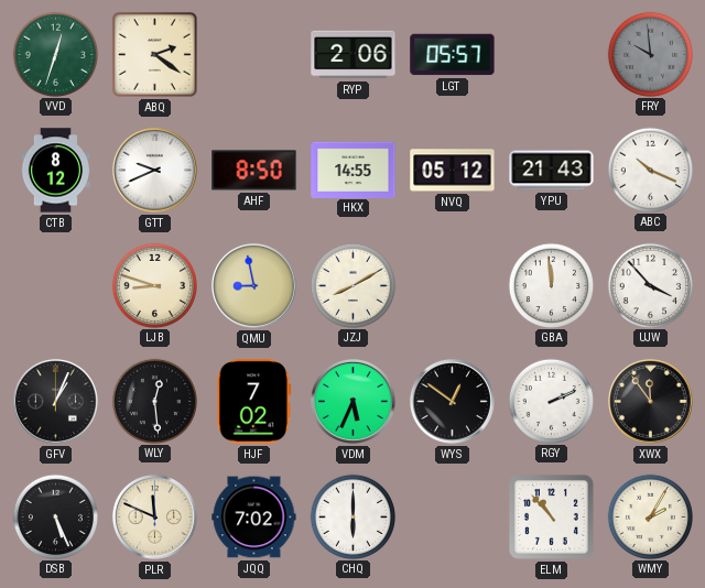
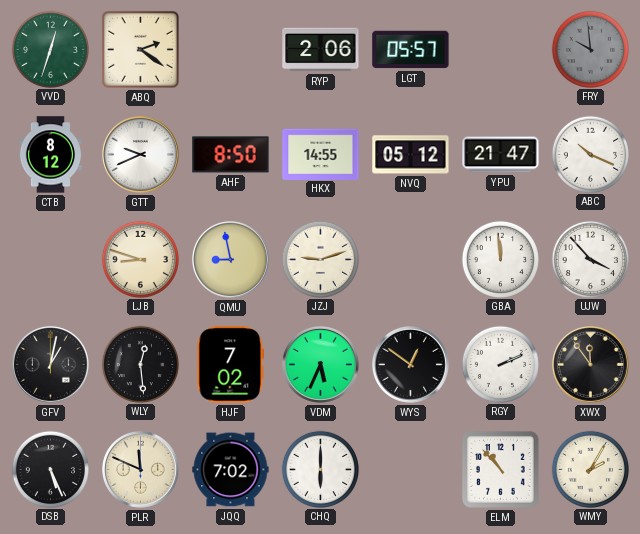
YPU: 21:43 -> 21:47
JZJ: 8:10 -> 9:12
GFV: 1:04 -> 1:02
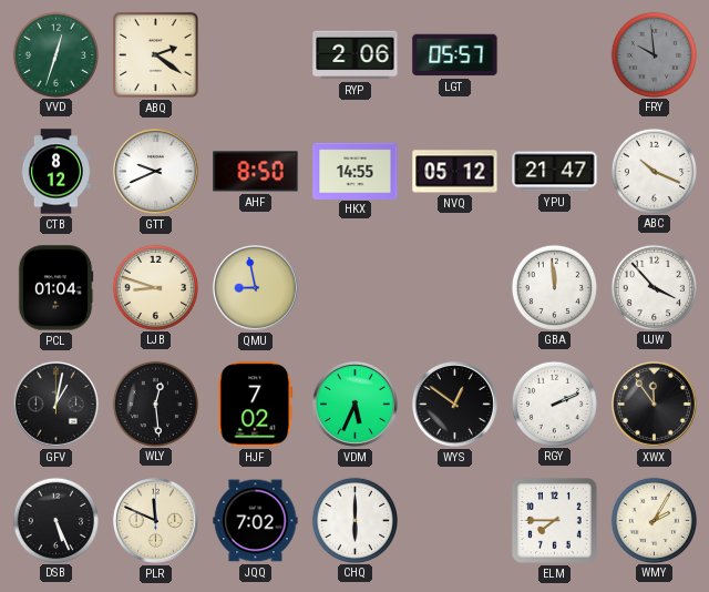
PCL: none -> 01:04
JZJ: 9:12 -> none
ELM: 10:53 -> 7:45
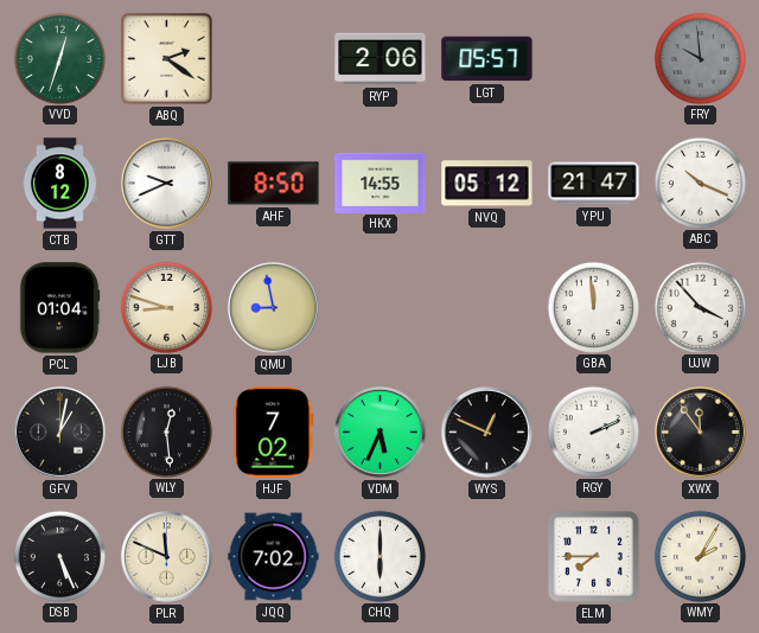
WYS: 12:51 -> 12:49
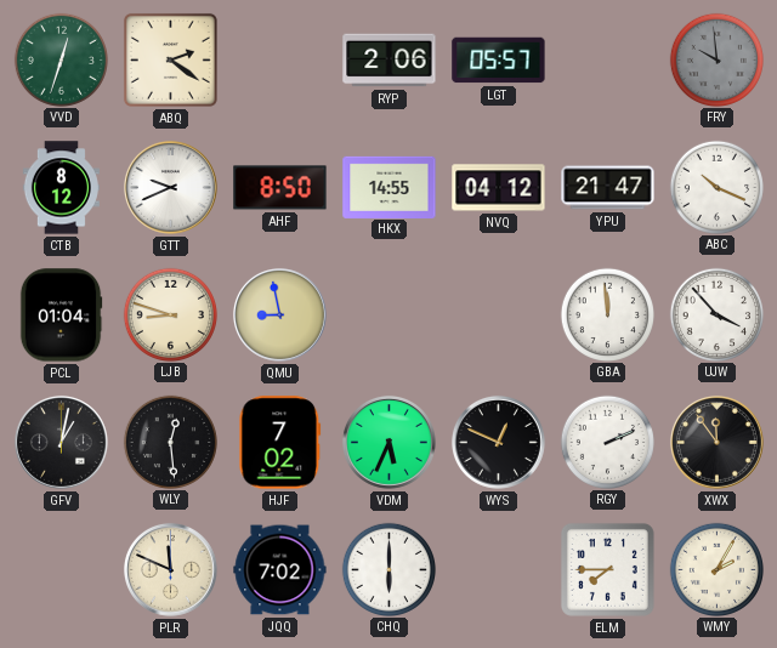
NVQ: 05:12 -> 04:12
DSB: 5:26 -> none
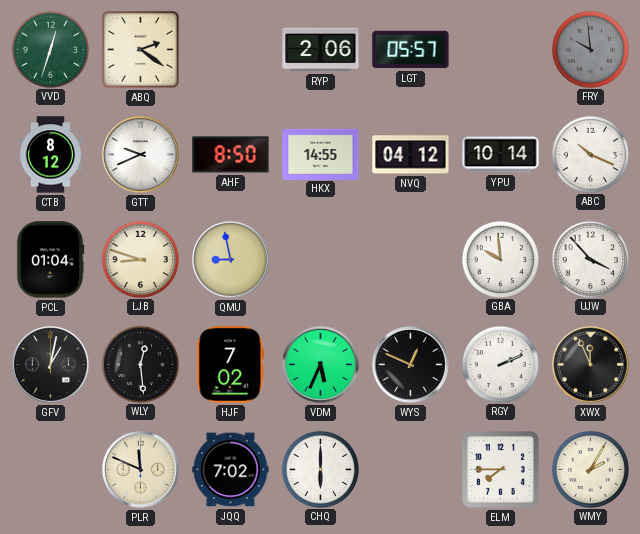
YPU: 21:47 -> 10:14
GBA: 11:59 -> 9:59
XWX: 11:54 -> 11:56
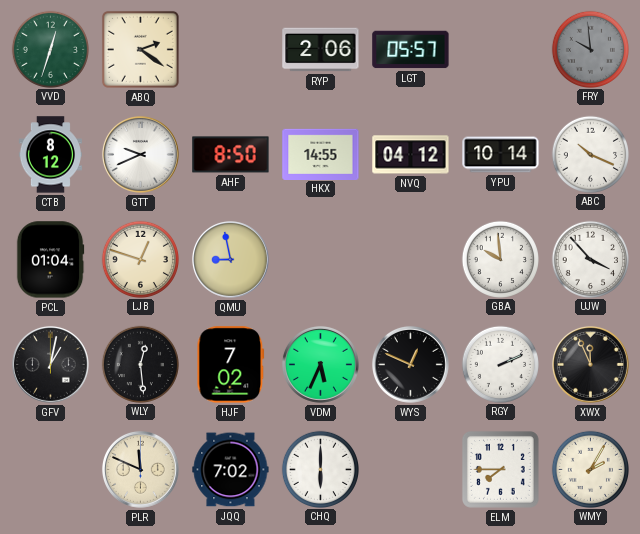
LJB: 8:48 -> 12:48
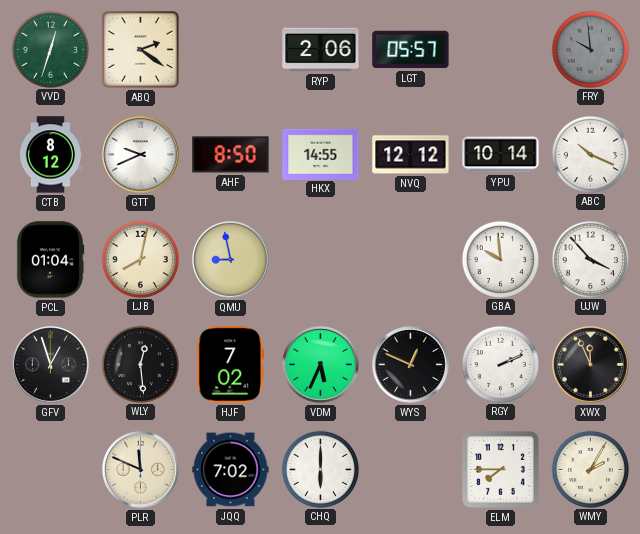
NVQ: 04:12 -> 12:12
LJB: 12:48 -> 8:02
GFV: 1:02 -> 12:57
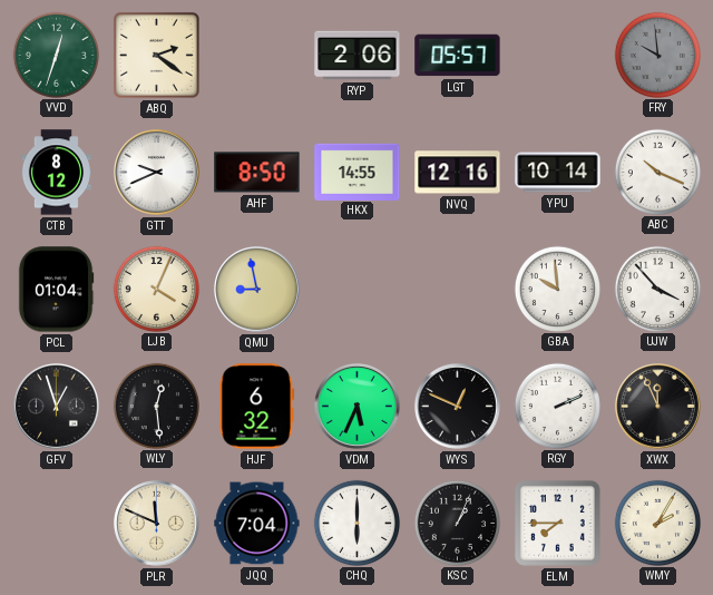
NVQ: 12:12 -> 12:16
LJB: 8:02 -> 4:04
HJF: 7:02 -> 6:32
JQQ: 7:02 -> 7:04
KSC: none -> 1:04
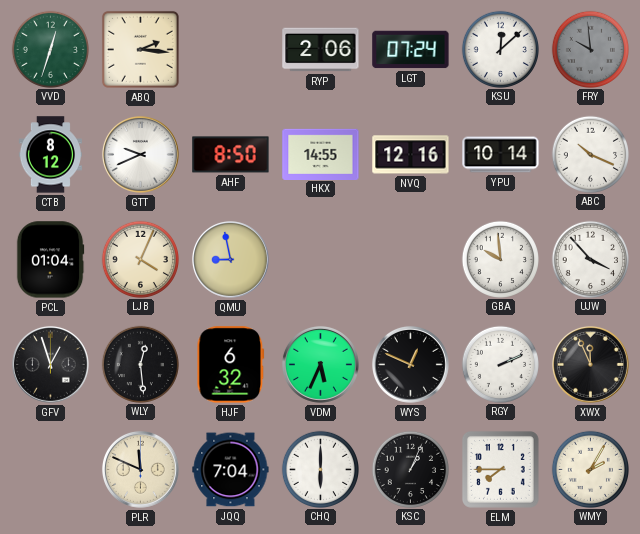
ABQ: 2:21 -> 2:16
LGT: 05:57 -> 07:24
KSU: none -> 12:08
